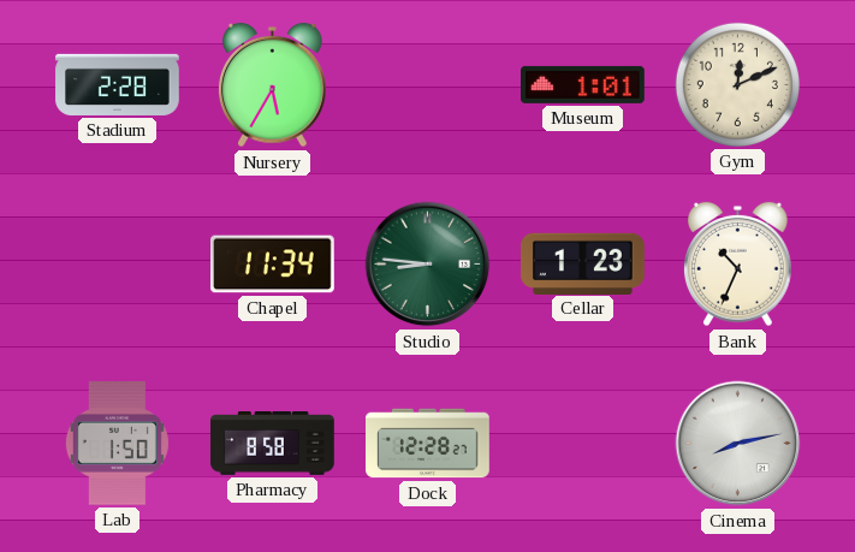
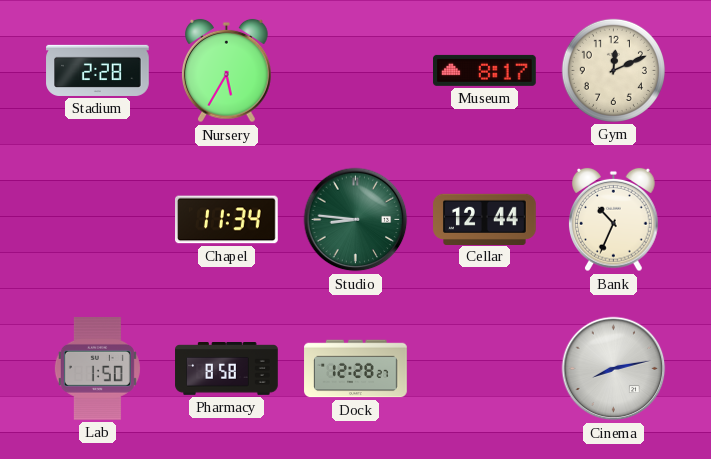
Museum: 1:01 -> 8:17
Cellar: 1:23 -> 12:44
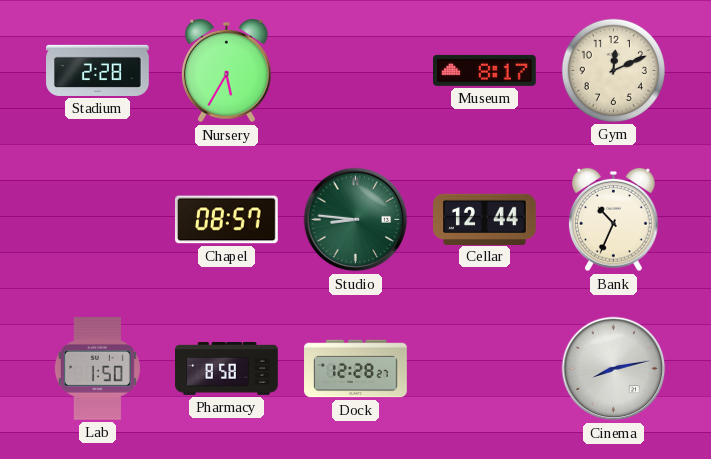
Chapel: 11:34 -> 08:57
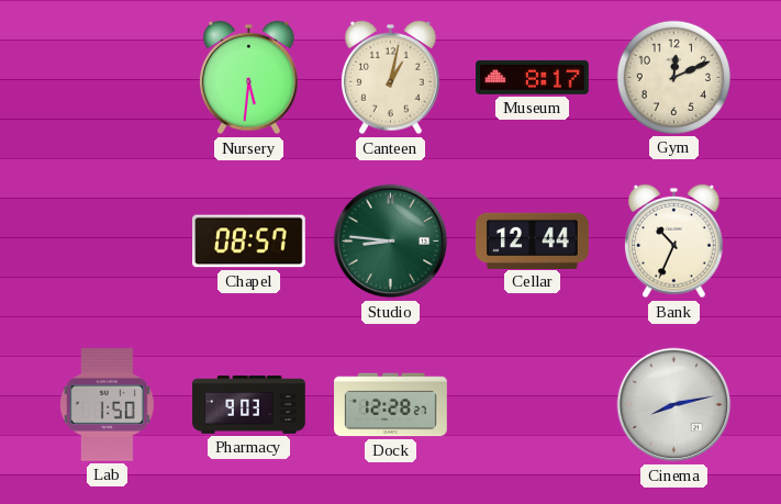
Stadium: 2:28 -> none
Nursery: 5:35 -> 5:31
Canteen: none -> 1:02
Pharmacy: 8:58 -> 9:03
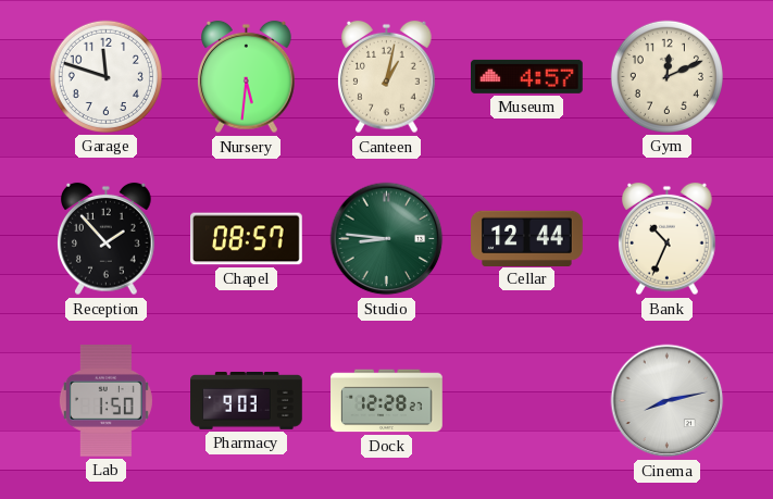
Garage: none -> 11:48
Museum: 8:17 -> 4:57
Reception: none -> 1:53
